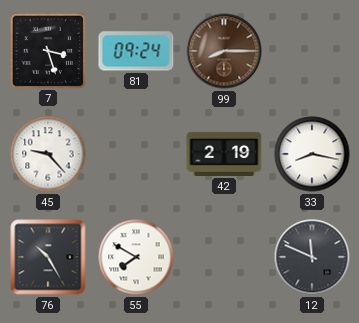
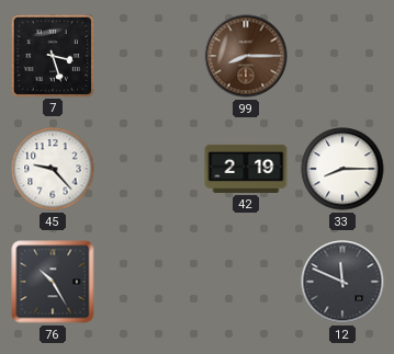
81: 09:24 -> none
33: 8:17 -> 8:15
55: 7:50 -> none
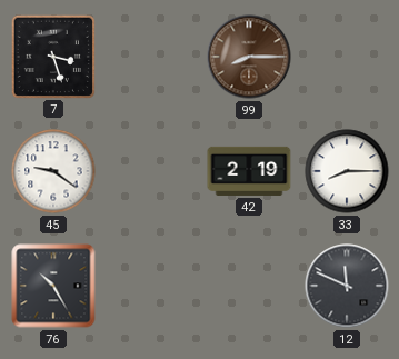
45: 9:23 -> 9:21
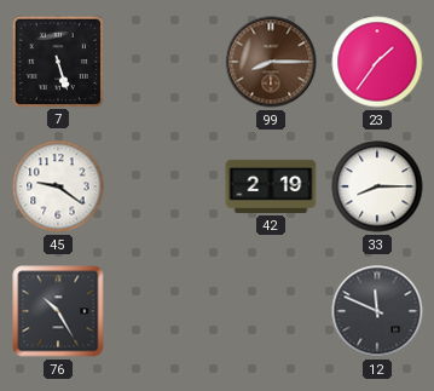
7: 3:27 -> 5:27
23: none -> 1:36
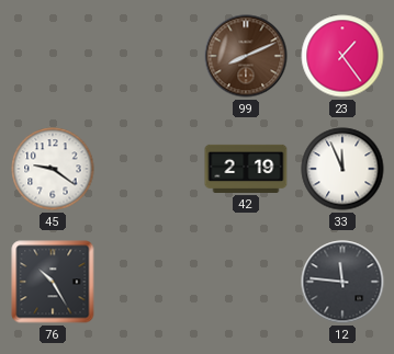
7: 5:27 -> none
99: 8:15 -> 8:11
23: 1:36 -> 1:24
33: 8:15 -> 11:56
12: 11:49 -> 11:46
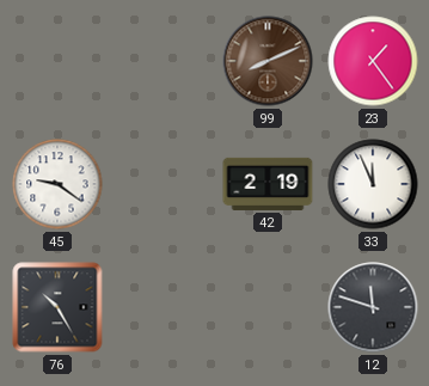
12: 11:46 -> 11:48
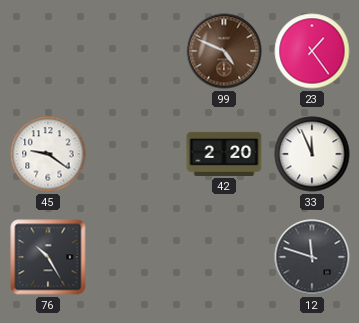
99: 8:11 -> 4:49
42: 2:19 -> 2:20
